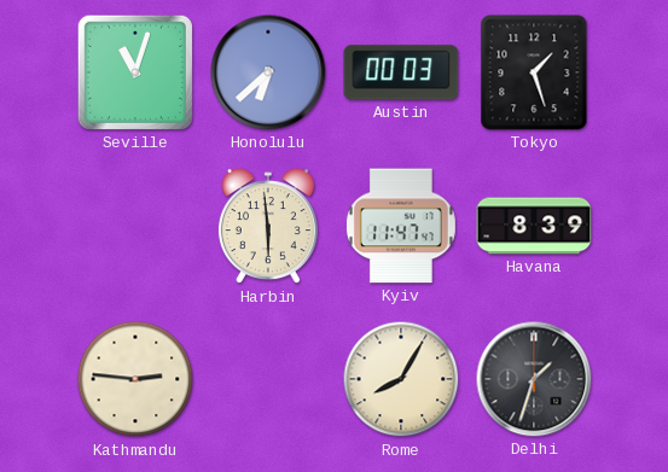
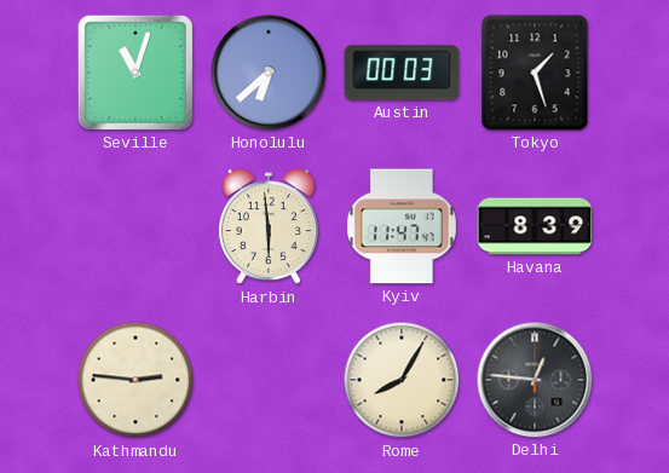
Delhi: 1:33 -> 12:46
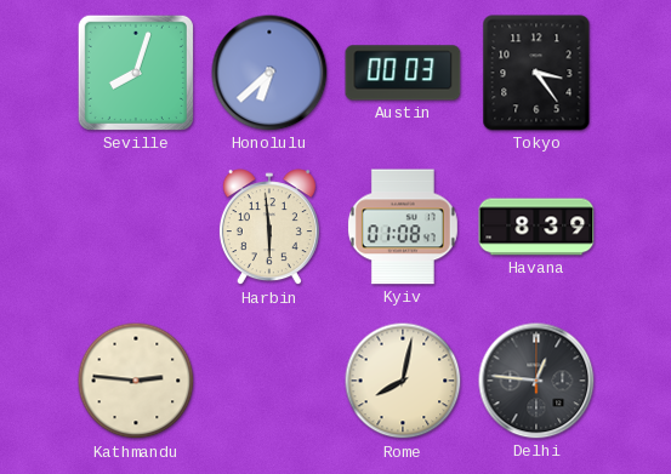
Seville: 11:03 -> 8:03
Tokyo: 1:27 -> 3:24
Kyiv: 11:47 -> 01:08
Rome: 8:05 -> 8:02
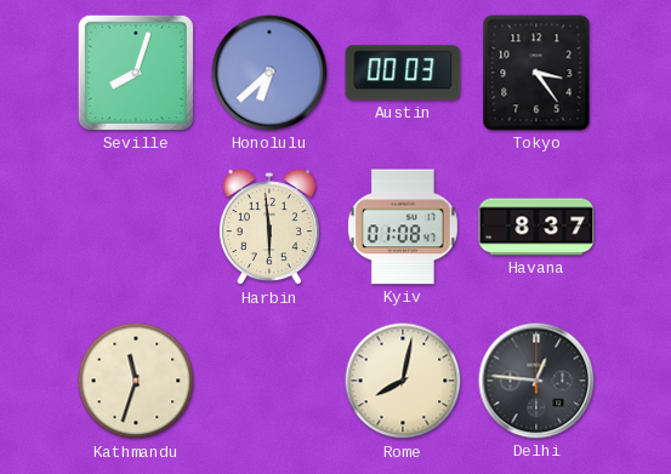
Havana: 8:39 -> 8:37
Kathmandu: 2:46 -> 11:33
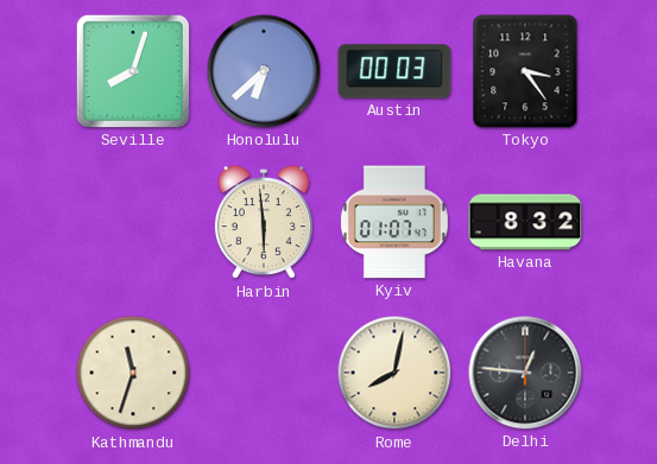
Kyiv: 01:08 -> 01:07
Havana: 8:37 -> 8:32
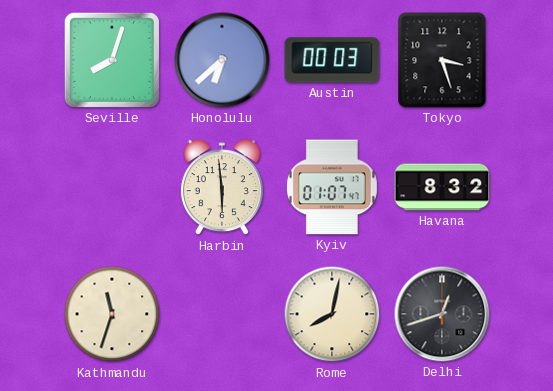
Tokyo: 3:24 -> 3:27
Delhi: 12:46 -> 12:42
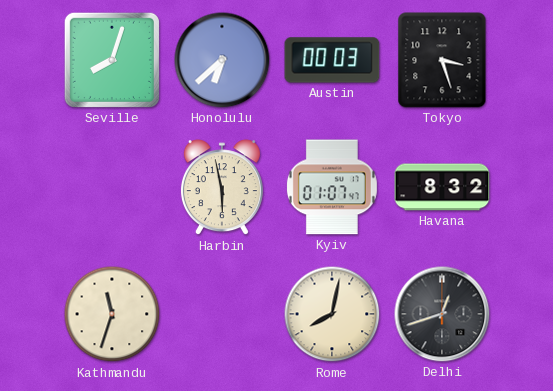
Harbin: 5:59 -> 5:58
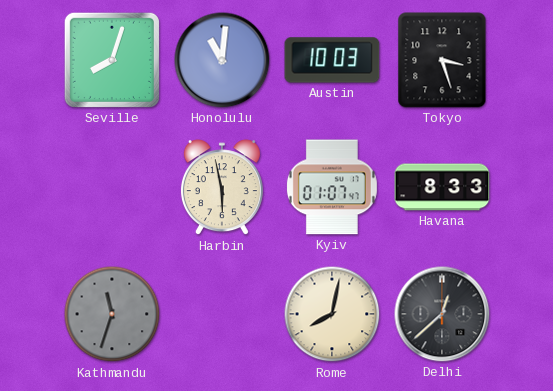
Honolulu: 6:38 -> 11:01
Austin: 00:03 -> 10:03
Havana: 8:32 -> 8:33
Kathmandu dial: cream -> grey
Delhi: 12:42 -> 12:38
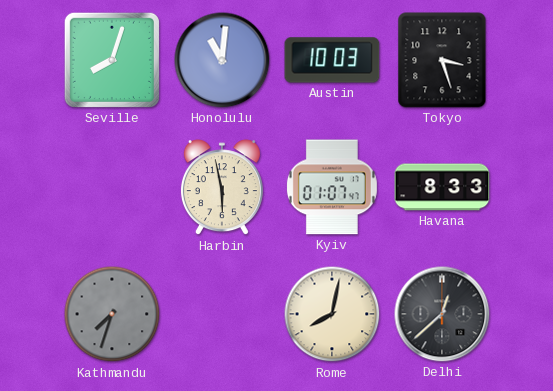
Kathmandu: 11:33 -> 7:33
